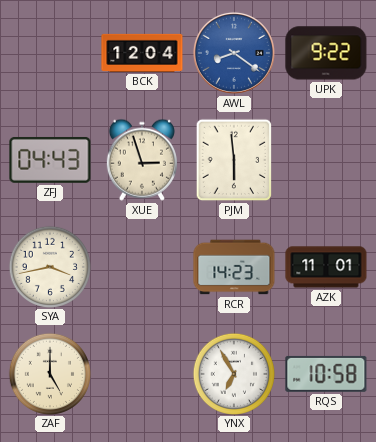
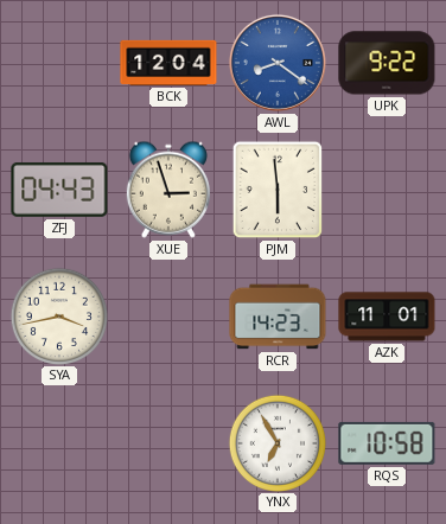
ZAF: 5:00 -> none
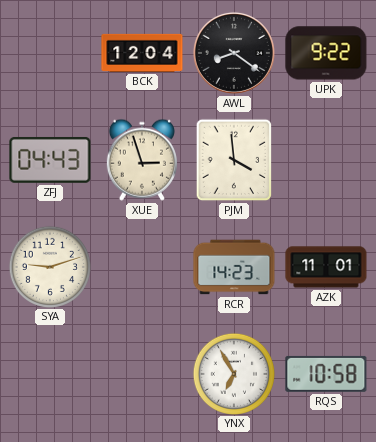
AWL dial: blue -> black
PJM: 5:59 -> 3:59
SYA: 3:43 -> 9:12
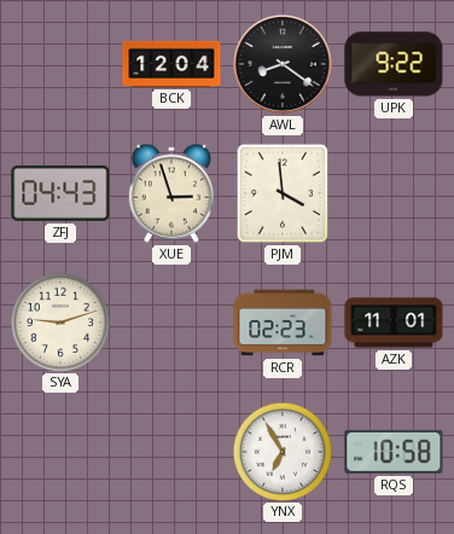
RCR: 14:23 -> 02:23
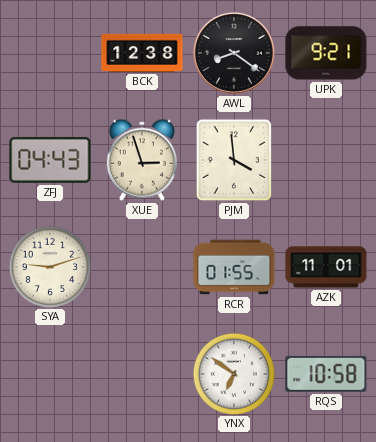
BCK: 12:04 -> 12:38
UPK: 9:22 -> 9:21
RCR: 02:23 -> 01:55
YNX: 6:55 -> 6:51
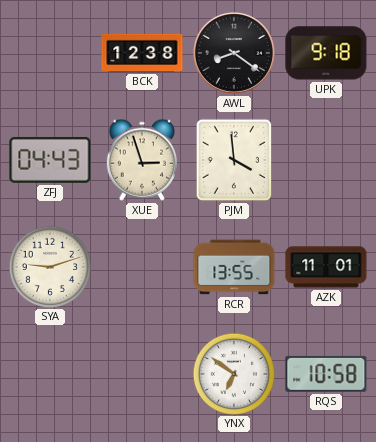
UPK: 9:21 -> 9:18
RCR: 01:55 -> 13:55
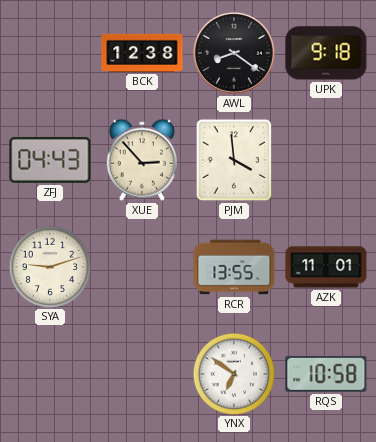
XUE: 2:57 -> 2:53
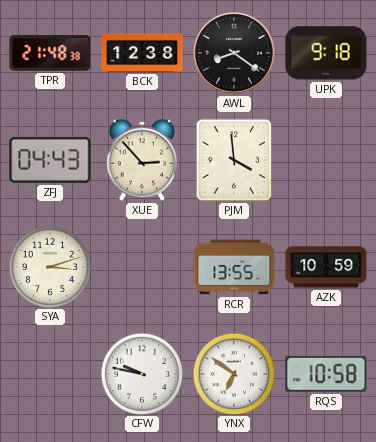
TPR: none -> 21:48
SYA: 9:12 -> 3:12
AZK: 11:01 -> 10:59
CFW: none -> 9:47
